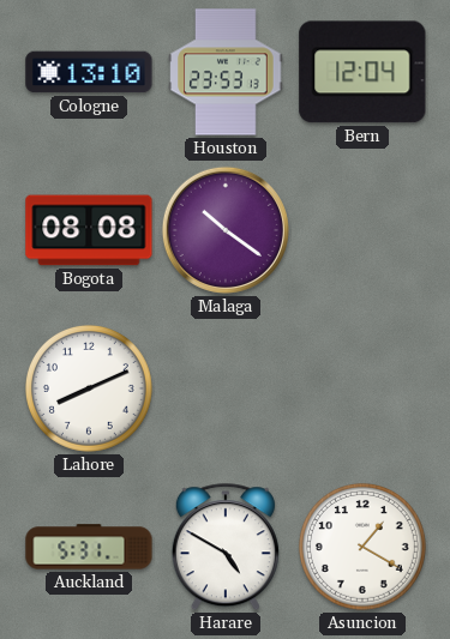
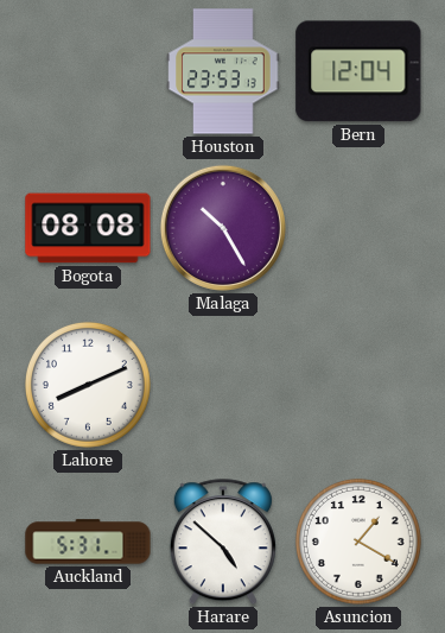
Cologne: 13:10 -> none
Malaga: 10:21 -> 10:25
Harare: 4:50 -> 4:52
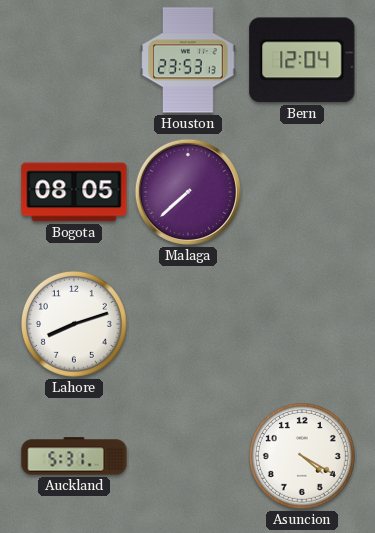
Bogota: 08:08 -> 08:05
Malaga: 10:25 -> 7:38
Lahore: 8:11 -> 8:12
Harare: 4:52 -> none
Asuncion: 1:20 -> 4:20
